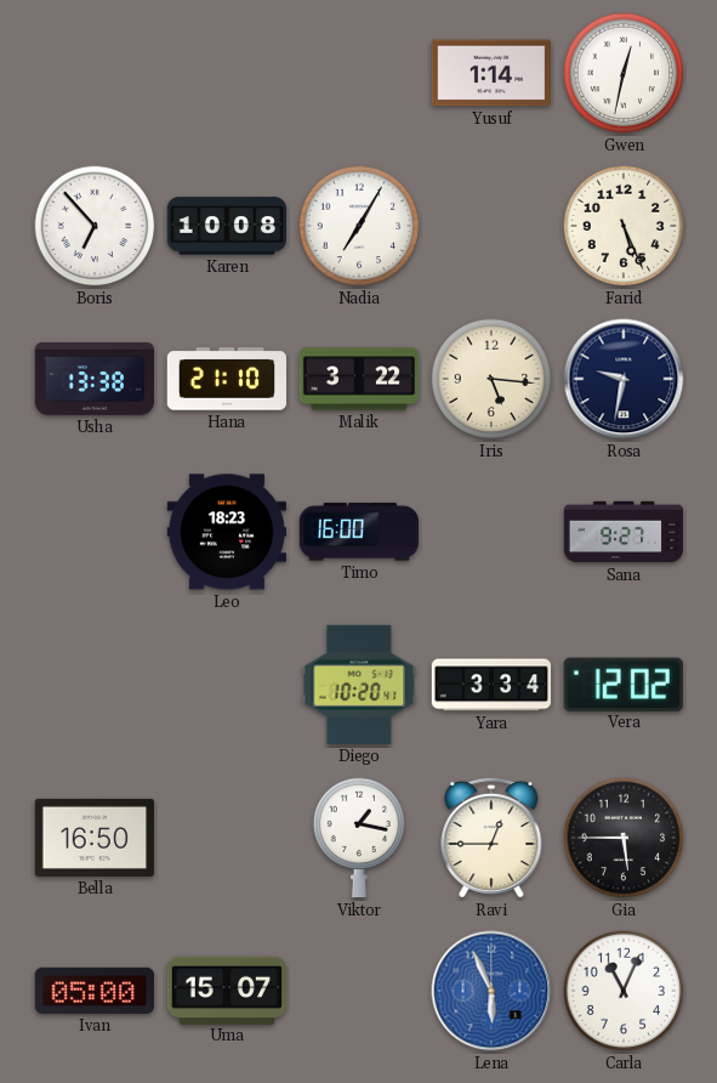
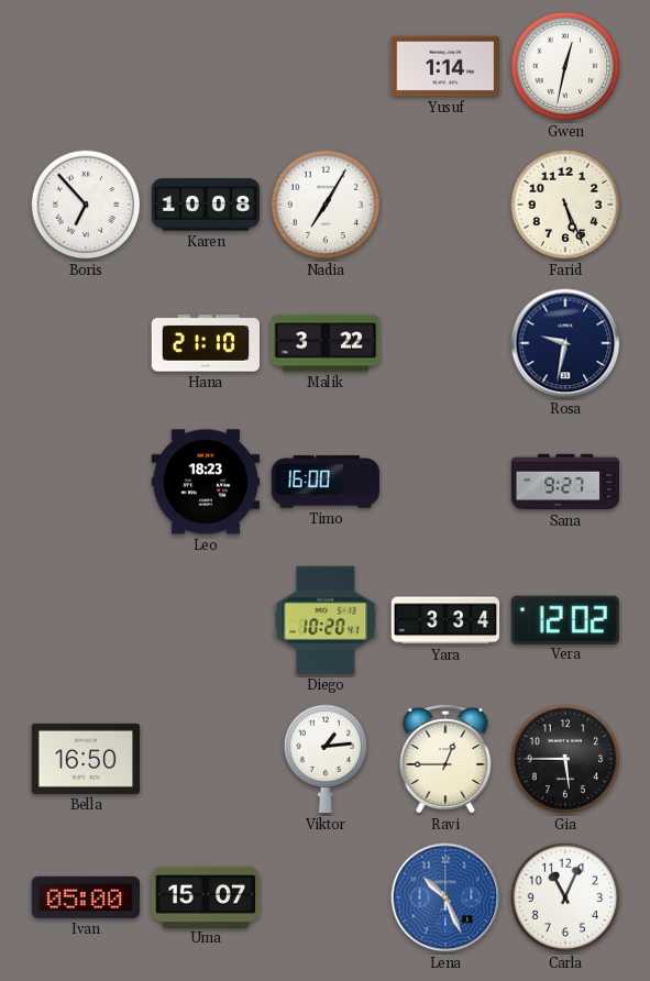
Usha: 13:38 -> none
Iris: 5:16 -> none
Viktor: 1:17 -> 1:14
Lena: 5:56 -> 10:26
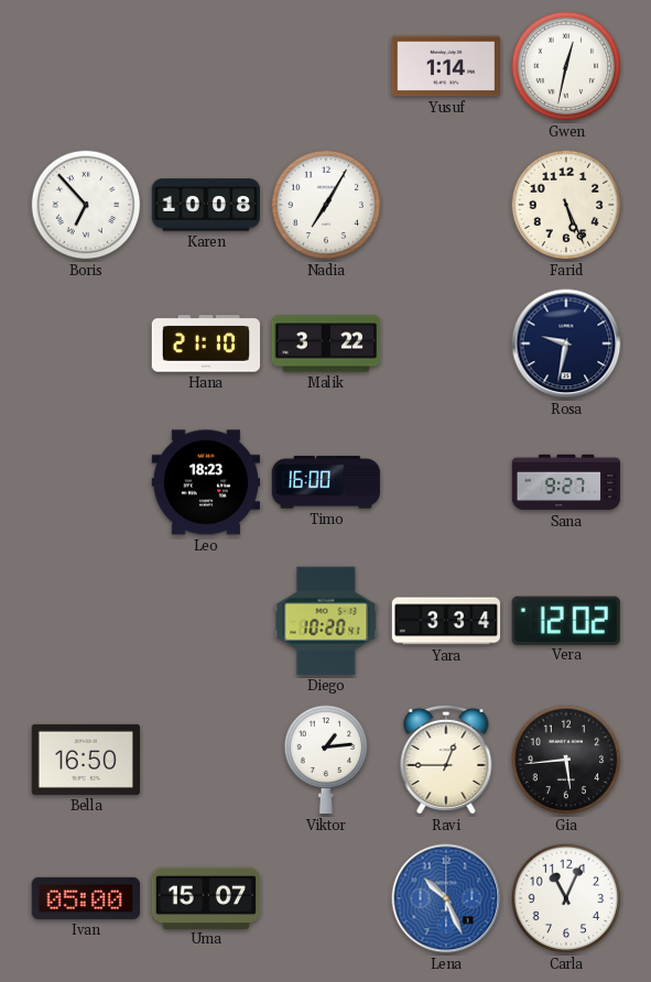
Gia: 5:45 -> 5:44
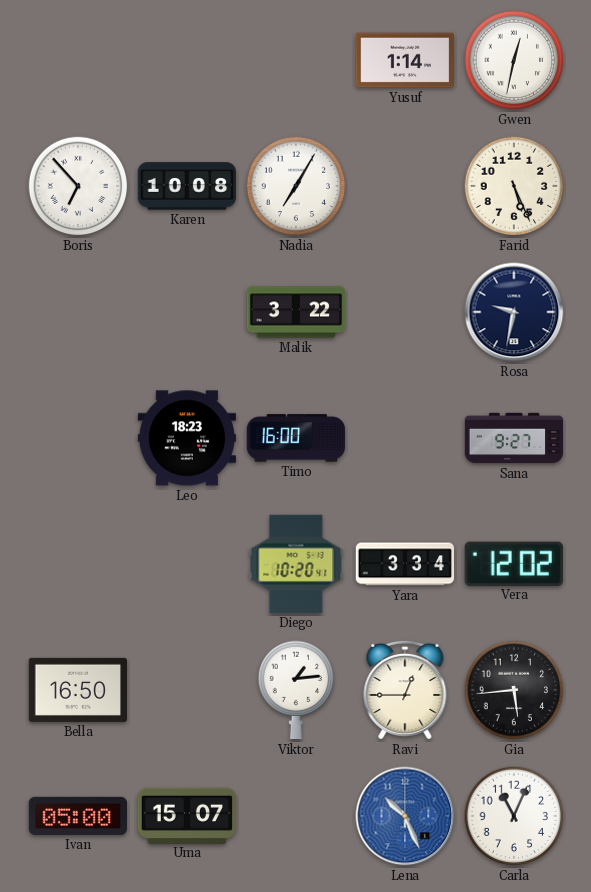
Hana: 21:10 -> none
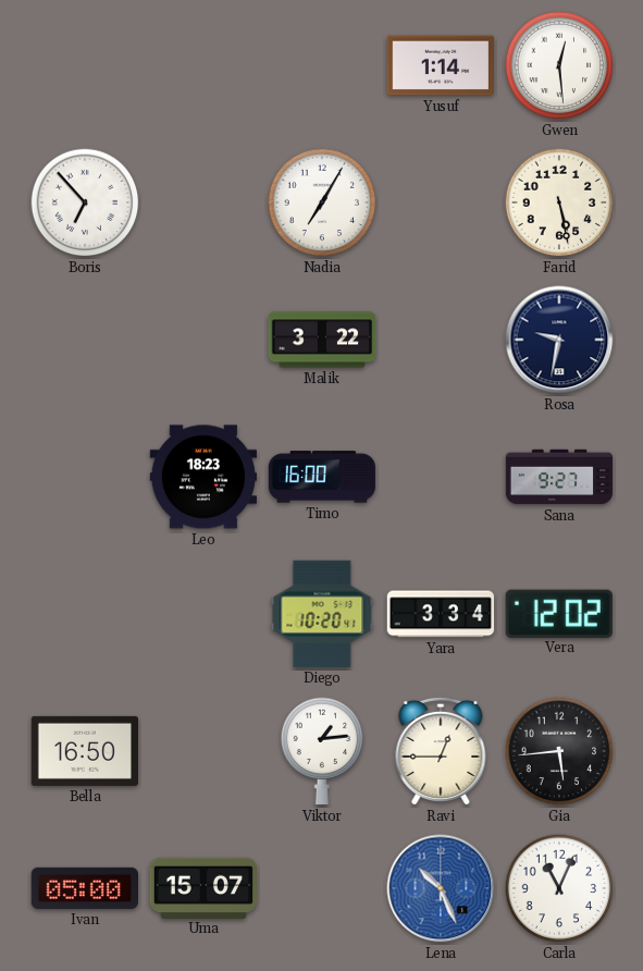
Gwen: 12:32 -> 12:29
Karen: 10:08 -> none
Farid: 5:26 -> 5:28
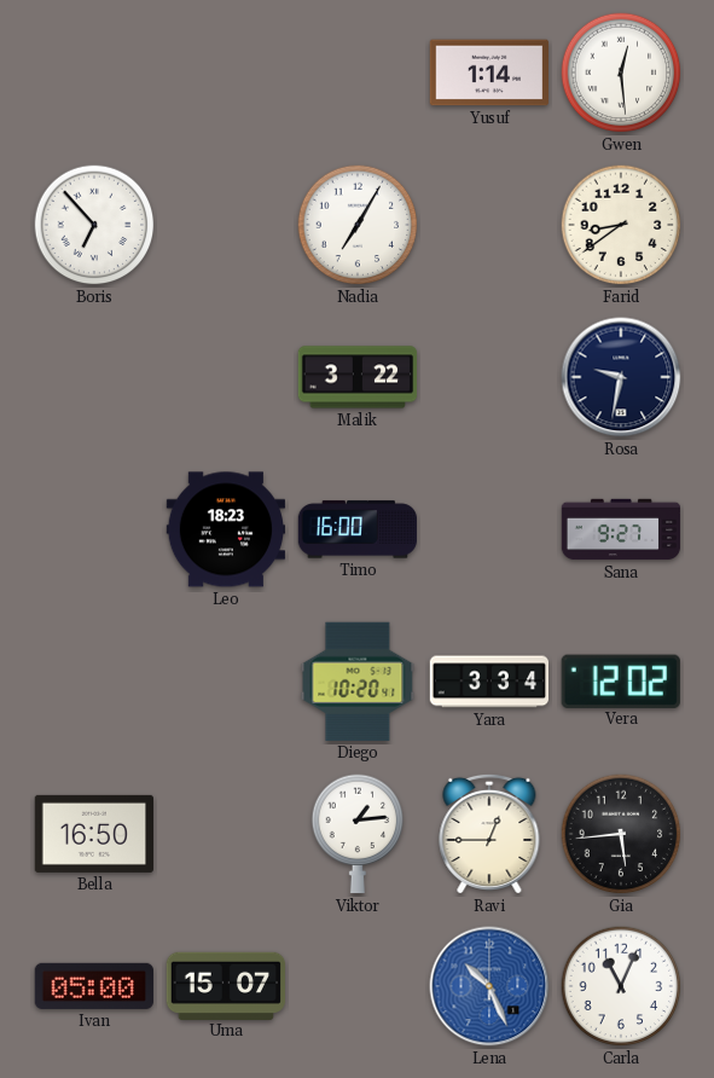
Farid: 5:28 -> 8:39
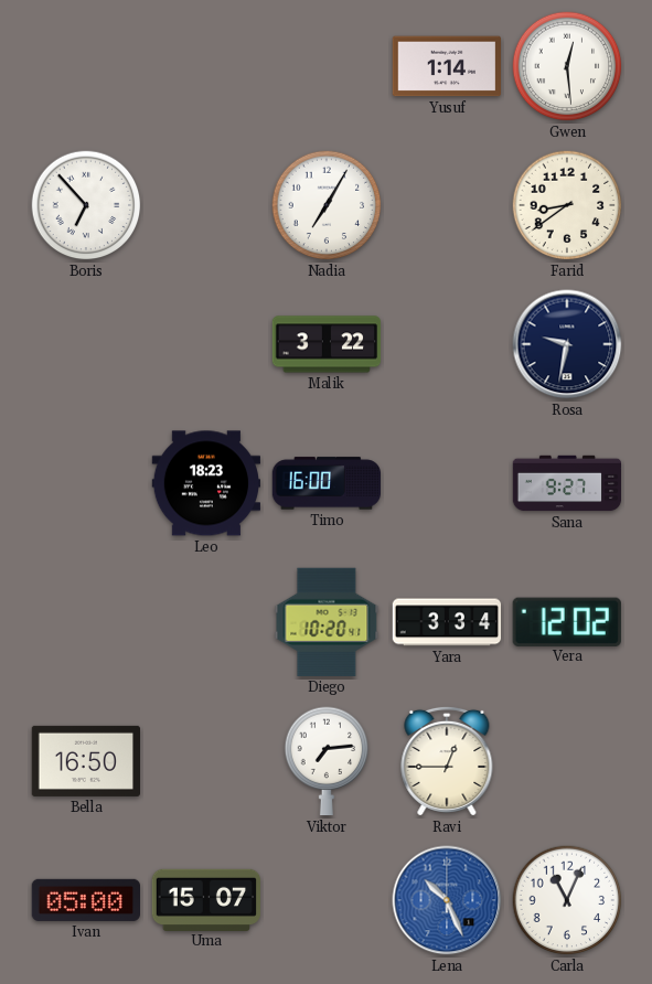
Viktor: 1:14 -> 7:14
Gia: 5:44 -> none
